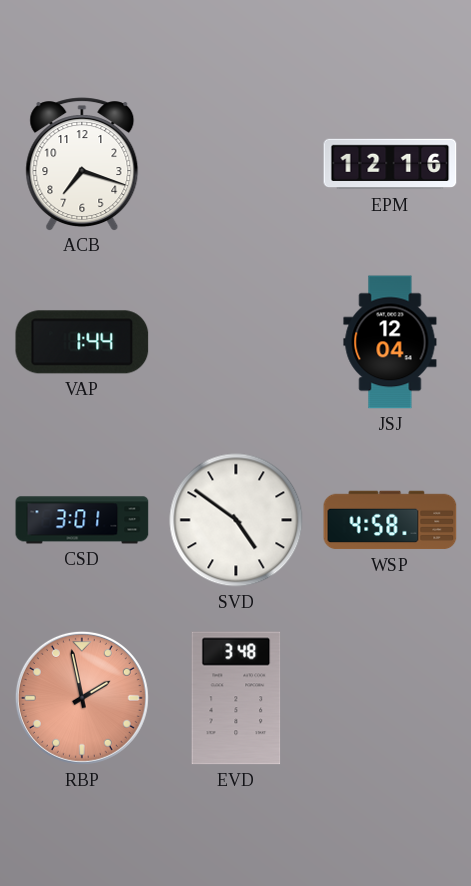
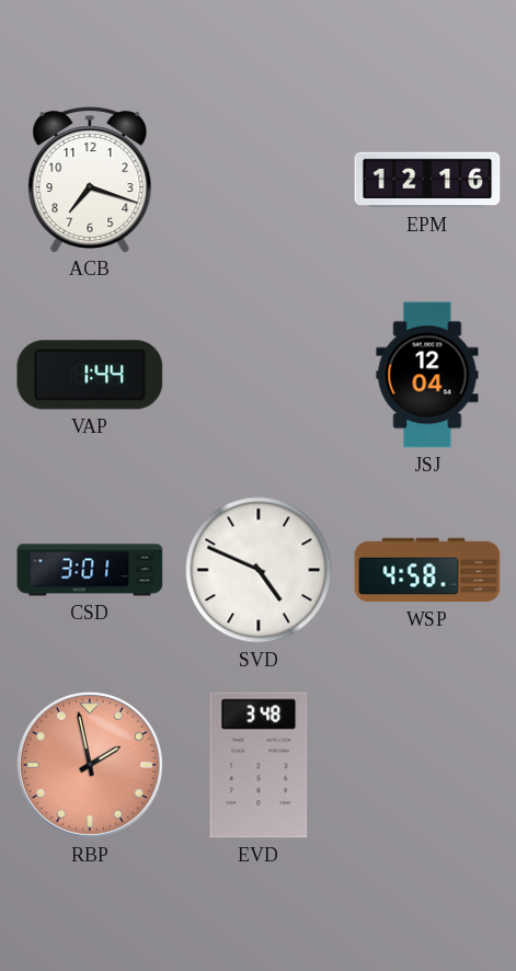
SVD: 4:51 -> 4:49
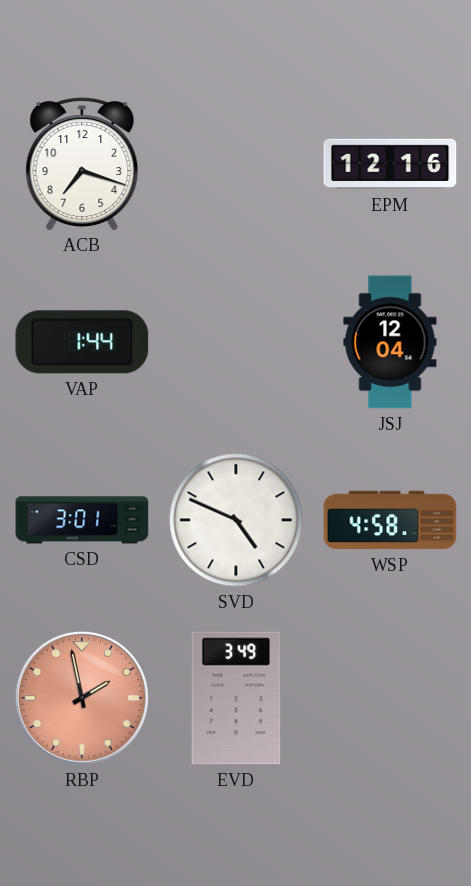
EVD: 3:48 -> 3:49
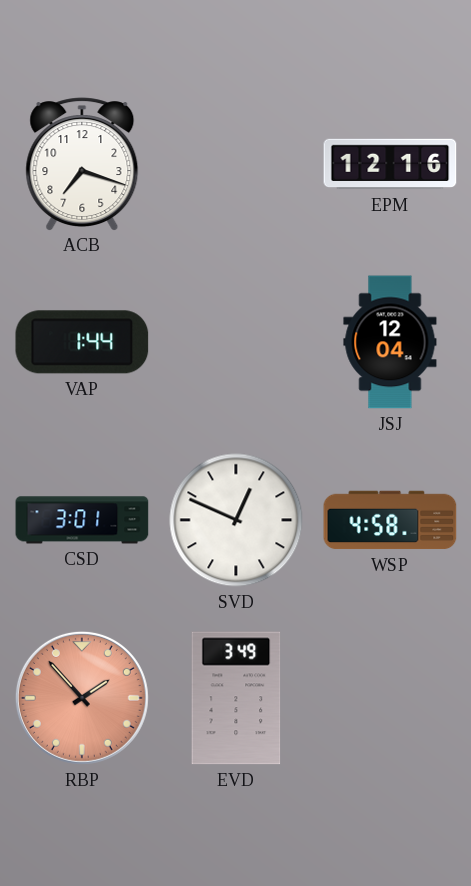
SVD: 4:49 -> 12:49
RBP: 1:58 -> 1:53
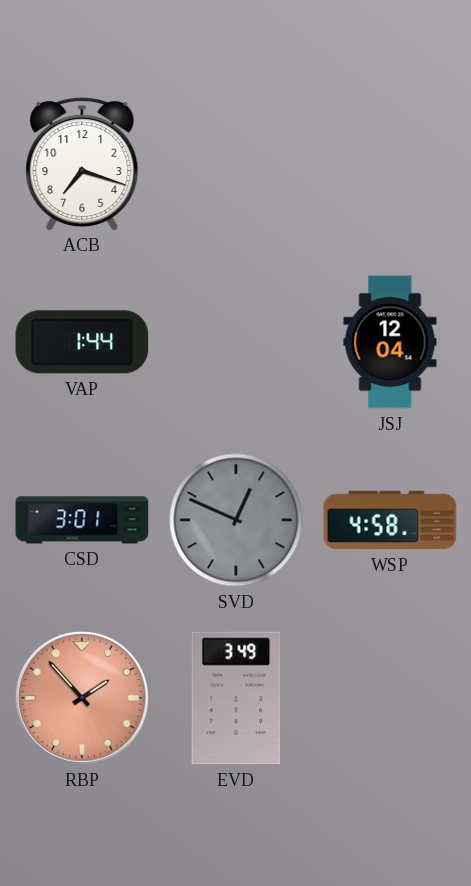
EPM: 12:16 -> none
SVD dial: white -> grey
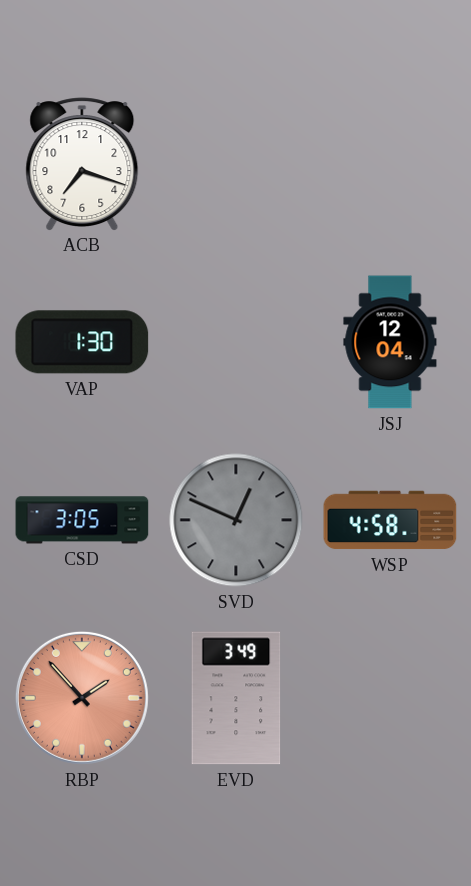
VAP: 1:44 -> 1:30
CSD: 3:01 -> 3:05
